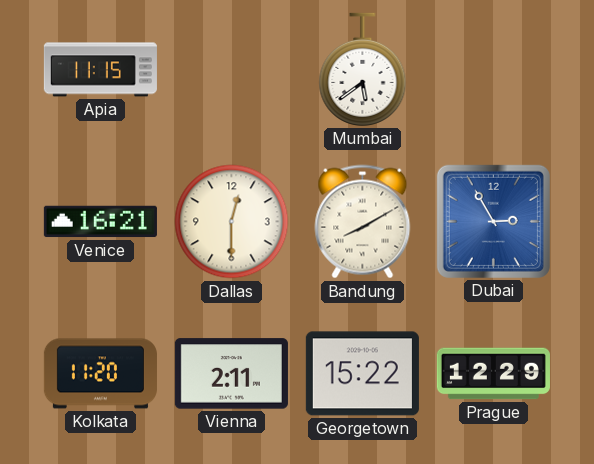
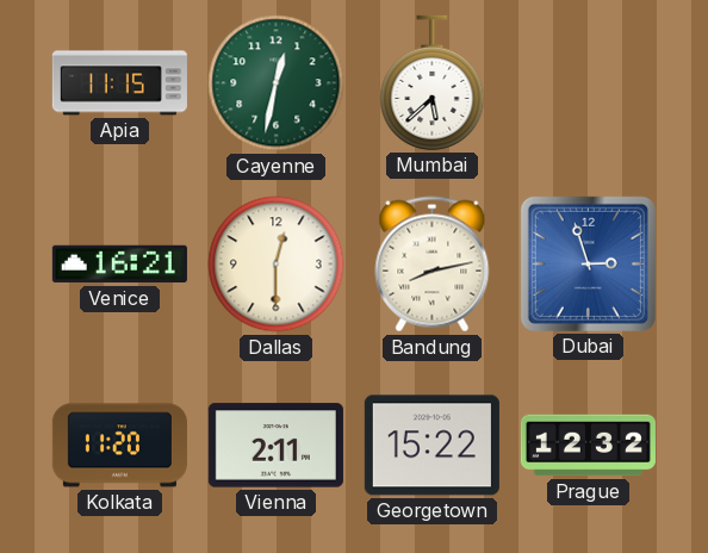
Cayenne: none -> 12:32
Mumbai: 5:39 -> 5:38
Bandung: 8:10 -> 8:13
Dubai: 2:55 -> 2:57
Prague: 12:29 -> 12:32
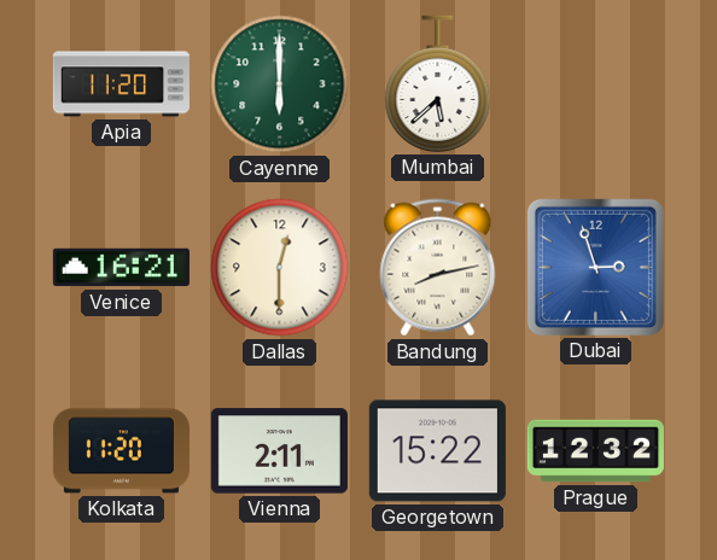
Apia: 11:15 -> 11:20
Cayenne: 12:32 -> 6:00
